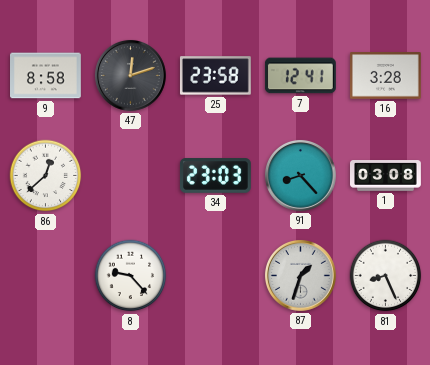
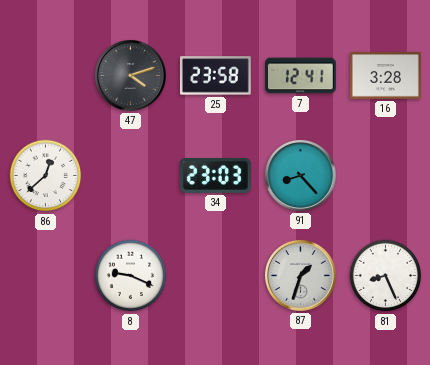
9: 8:58 -> none
47: 12:12 -> 4:12
1: 03:08 -> none
8: 9:23 -> 9:19
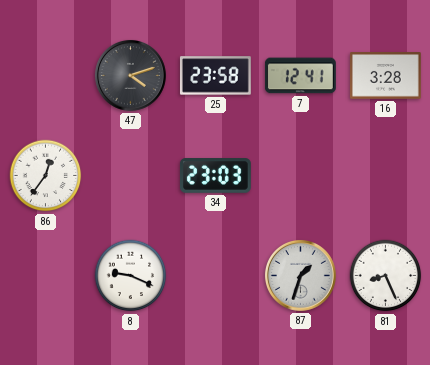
86: 12:38 -> 12:36
91: 8:23 -> none
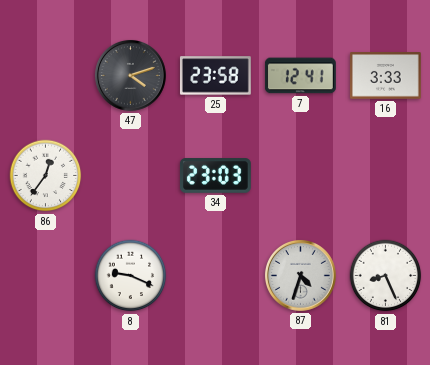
16: 3:28 -> 3:33
87: 1:33 -> 4:33
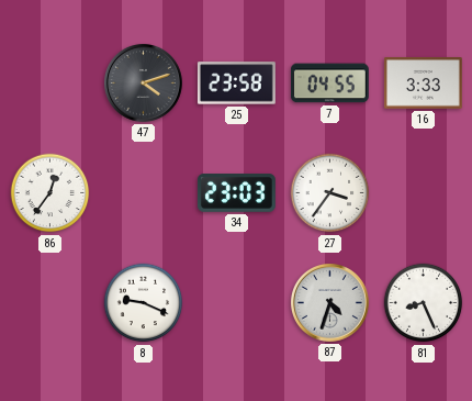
7: 12:41 -> 04:55
27: none -> 3:36
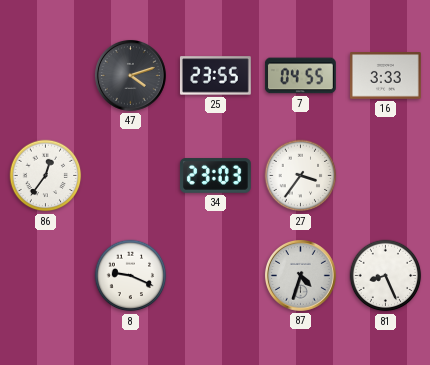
25: 23:58 -> 23:55
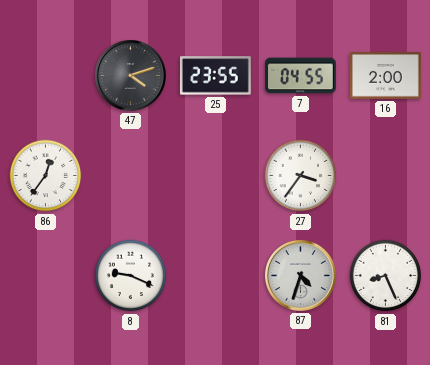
16: 3:33 -> 2:00
34: 23:03 -> none
